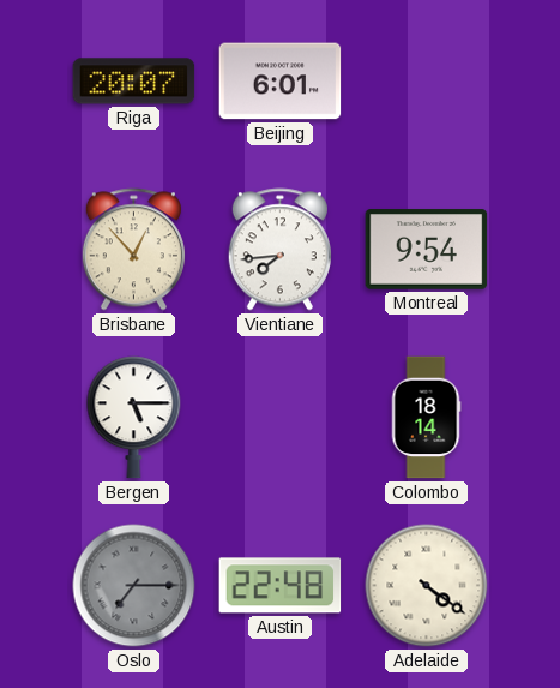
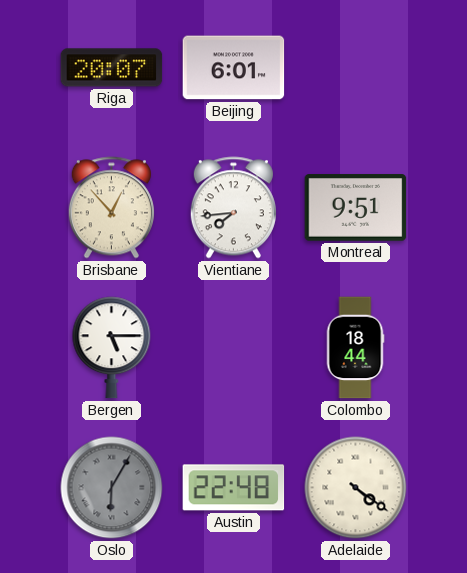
Montreal: 9:54 -> 9:51
Colombo: 18:14 -> 18:44
Oslo: 7:15 -> 6:05
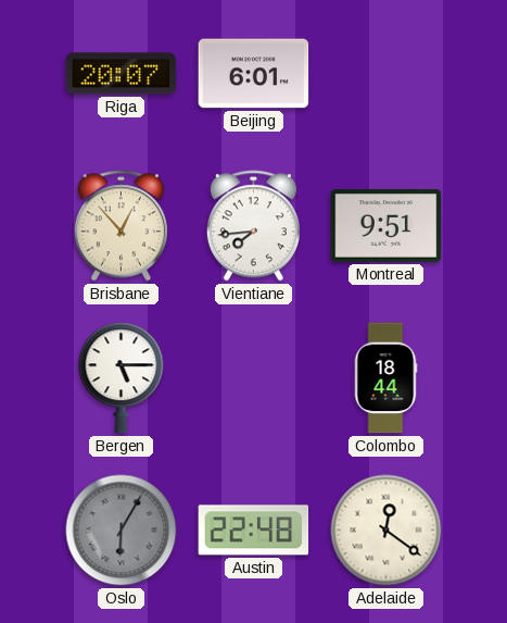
Adelaide: 4:21 -> 12:21
